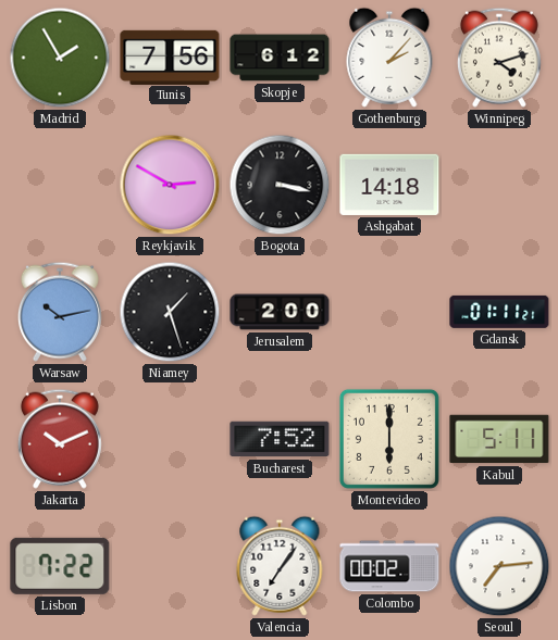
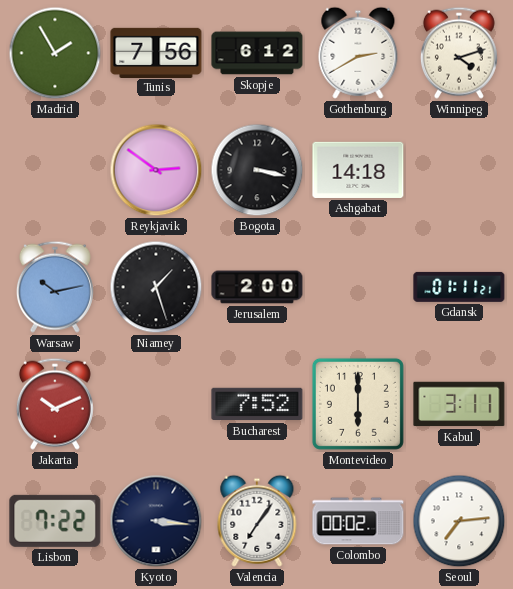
Gothenburg: 2:07 -> 2:40
Reykjavik: 2:50 -> 2:51
Kabul: 5:11 -> 3:11
Kyoto: none -> 3:16
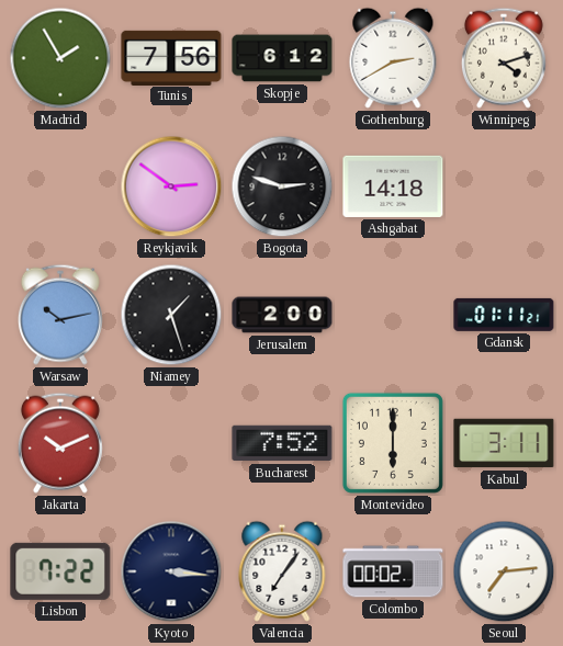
Bogota: 3:17 -> 2:48
